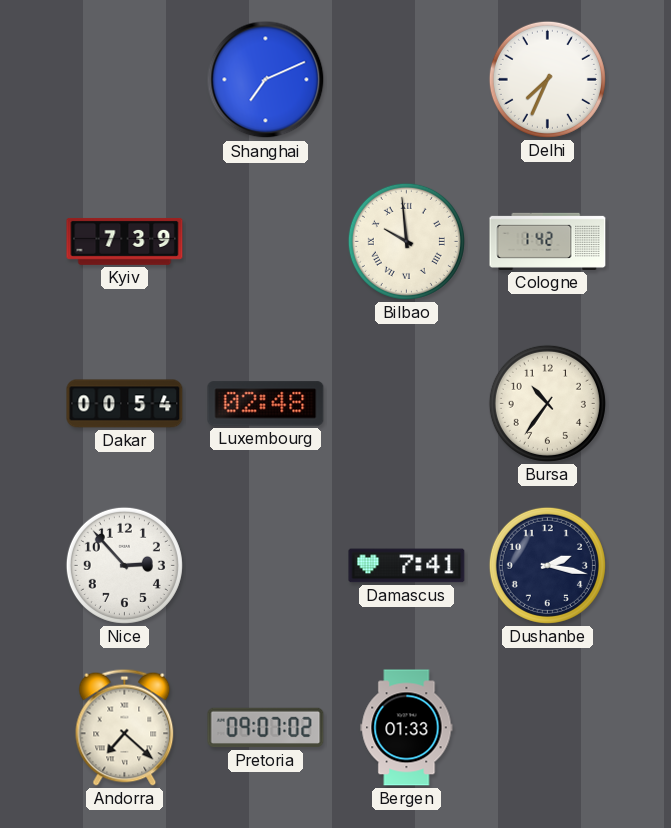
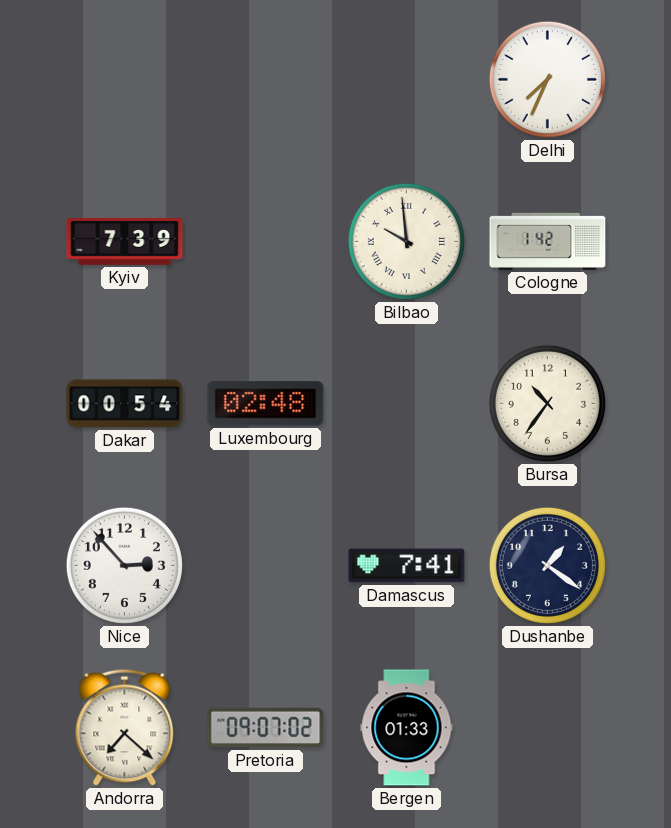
Shanghai: 7:11 -> none
Dushanbe: 2:17 -> 1:21
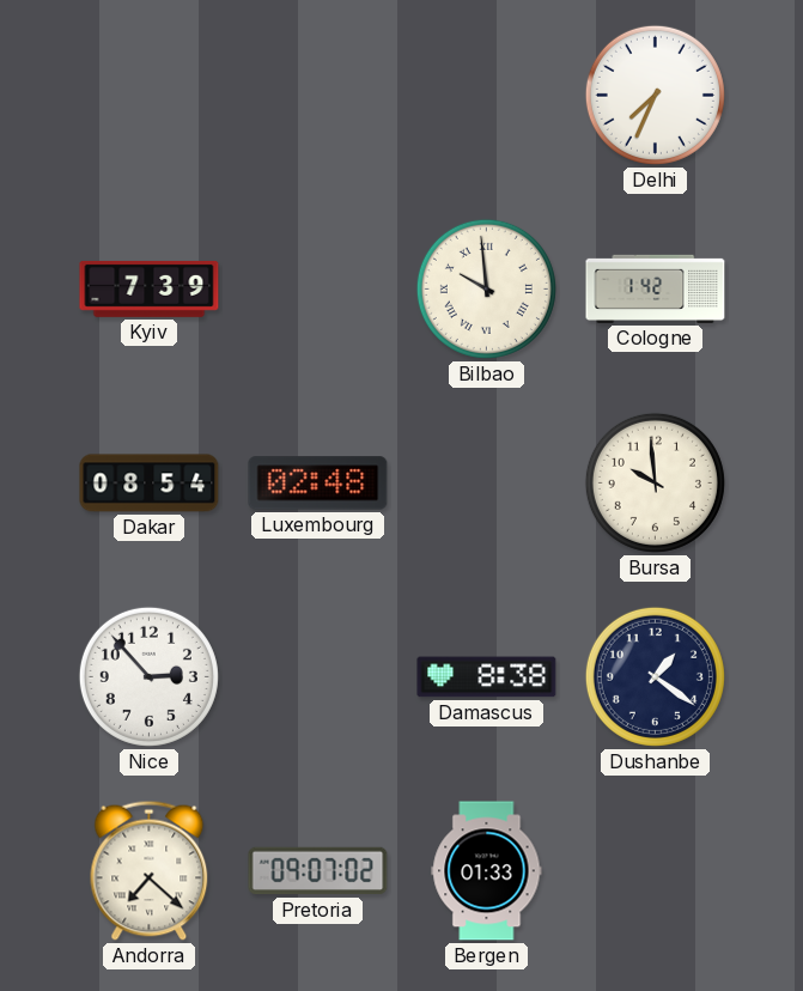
Dakar: 00:54 -> 08:54
Bursa: 10:36 -> 9:59
Damascus: 7:41 -> 8:38
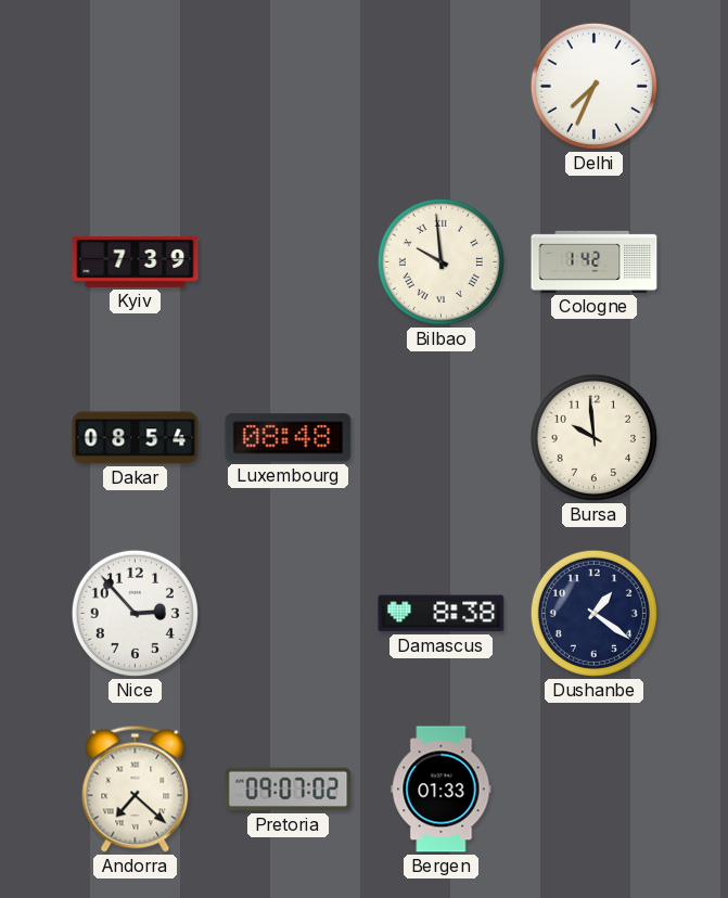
Luxembourg: 02:48 -> 08:48
